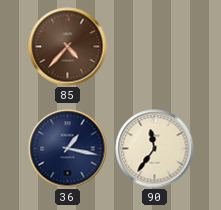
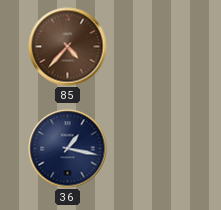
90: 11:36 -> none
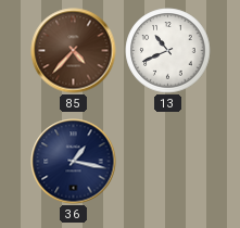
13: none -> 10:41
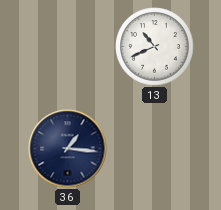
85: 4:37 -> none
36: 1:17 -> 1:16
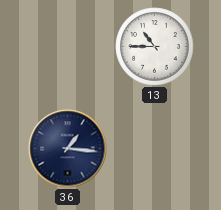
13: 10:41 -> 10:45
